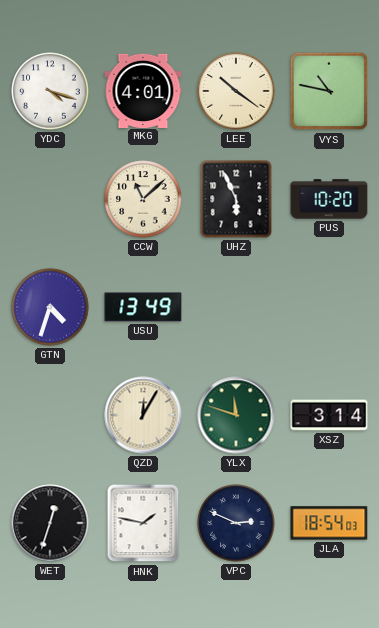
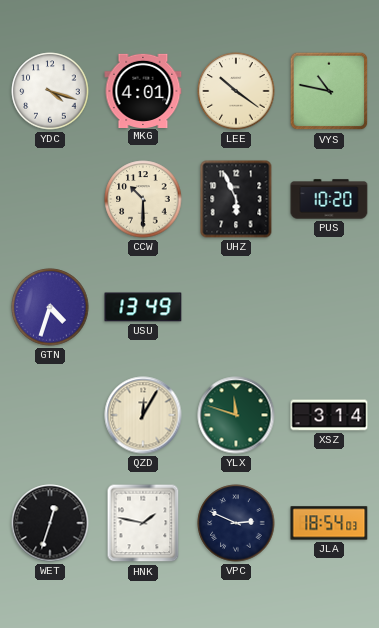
CCW: 11:08 -> 10:30
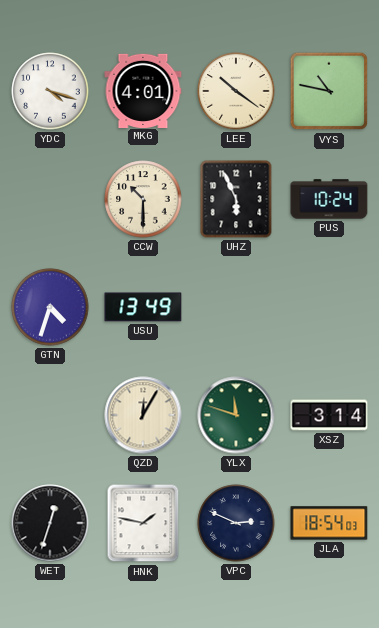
PUS: 10:20 -> 10:24
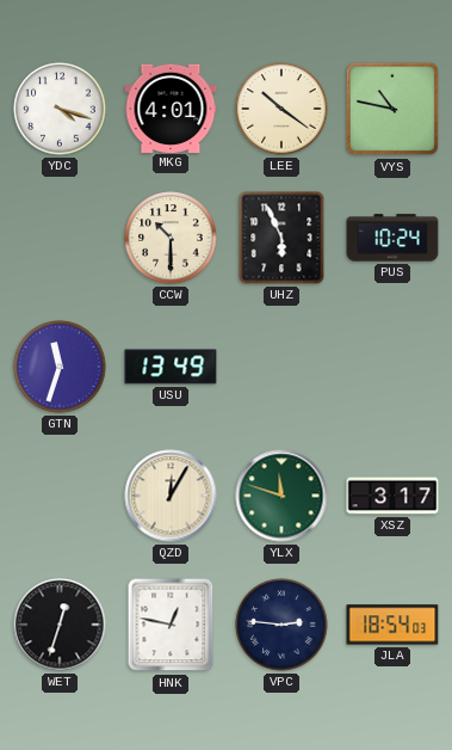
GTN: 4:33 -> 11:33
XSZ: 3:14 -> 3:17
HNK: 1:47 -> 12:47
VPC: 2:49 -> 2:46
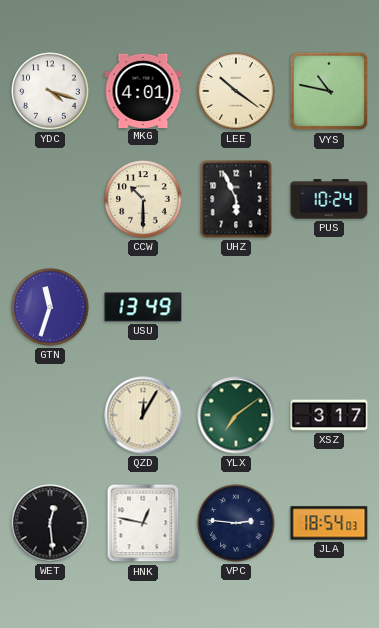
YLX: 11:48 -> 7:09
WET: 12:33 -> 12:29
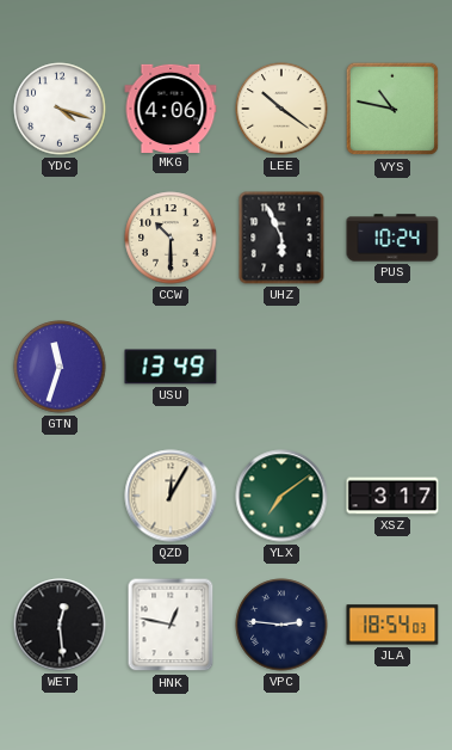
MKG: 4:01 -> 4:06
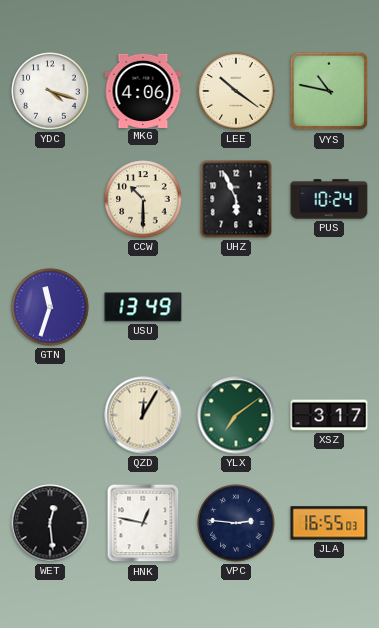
JLA: 18:54 -> 16:55
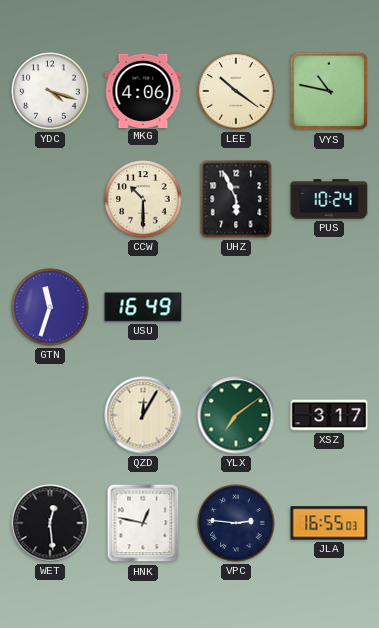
USU: 13:49 -> 16:49
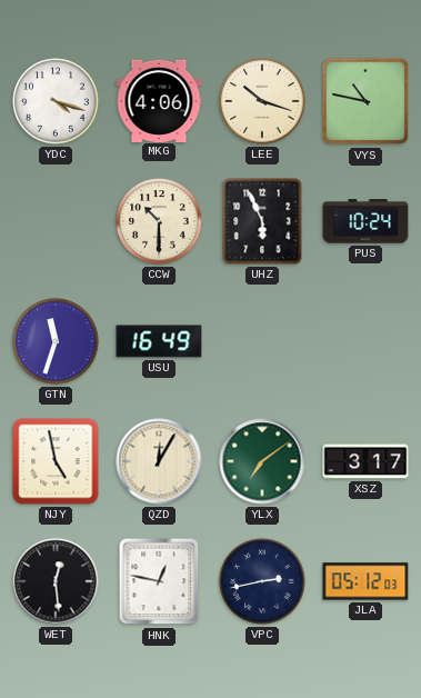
LEE: 10:21 -> 10:18
NJY: none -> 4:58
VPC: 2:46 -> 2:43
JLA: 16:55 -> 05:12
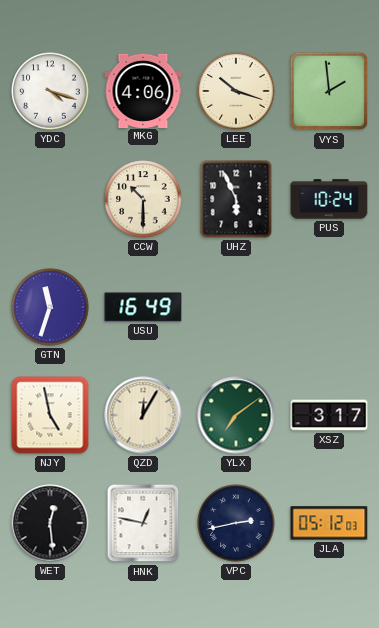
VYS: 10:47 -> 1:59
